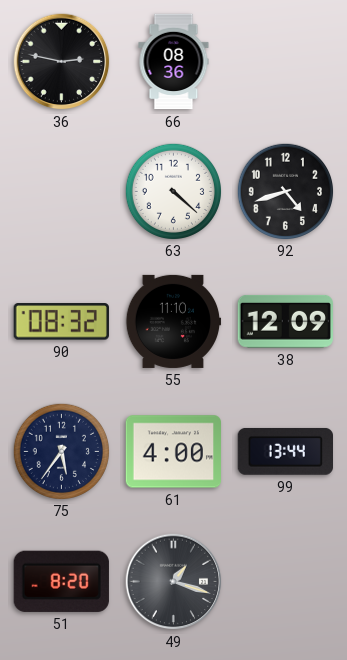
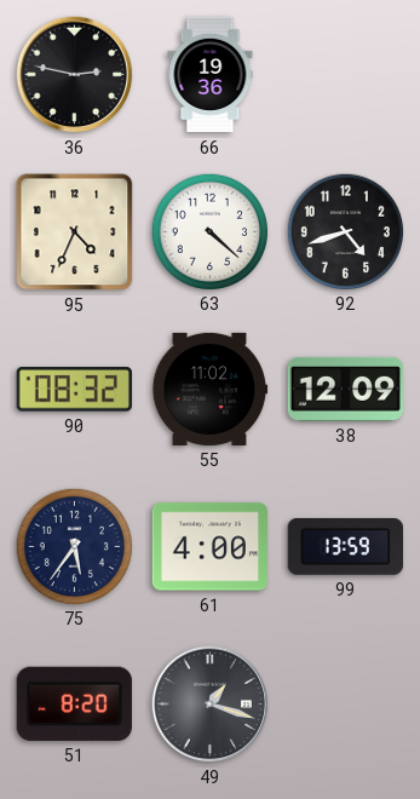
66: 08:36 -> 19:36
95: none -> 4:34
55: 11:10 -> 11:02
99: 13:44 -> 13:59
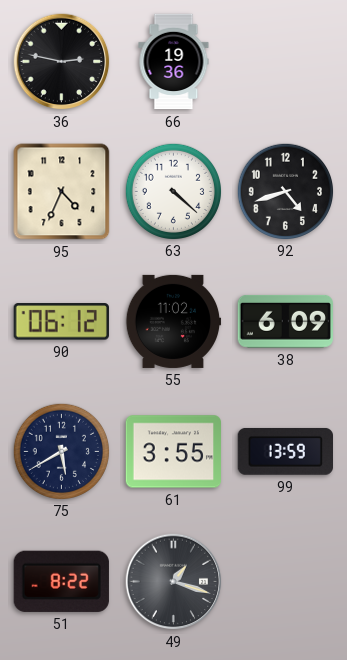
90: 08:32 -> 06:12
38: 12:09 -> 6:09
75: 5:36 -> 5:40
61: 4:00 -> 3:55
51: 8:20 -> 8:22
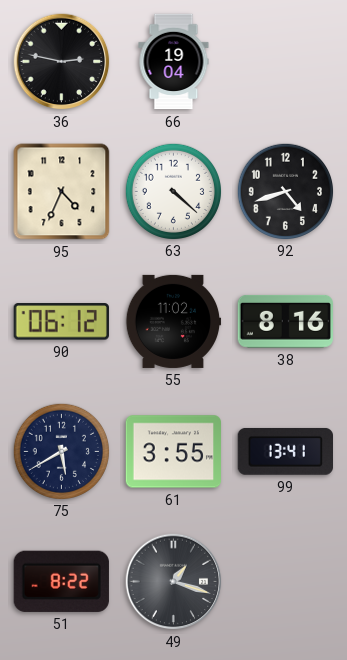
66: 19:36 -> 19:04
38: 6:09 -> 8:16
99: 13:59 -> 13:41
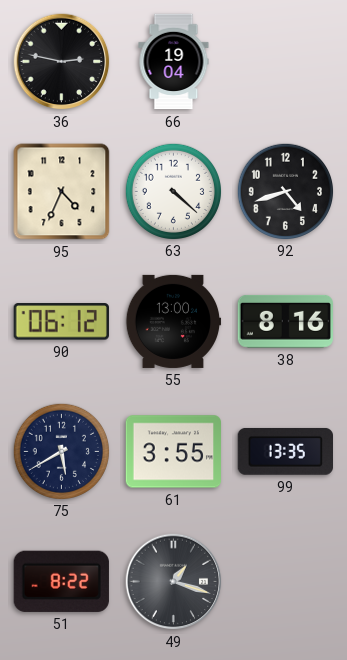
55: 11:02 -> 13:00
99: 13:41 -> 13:35
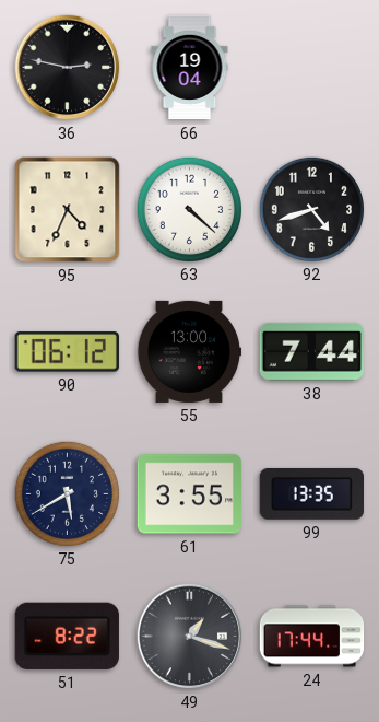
38: 8:16 -> 7:44
24: none -> 17:44
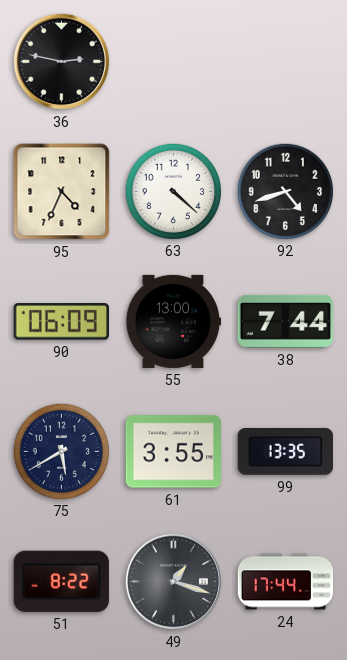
66: 19:04 -> none
90: 06:12 -> 06:09
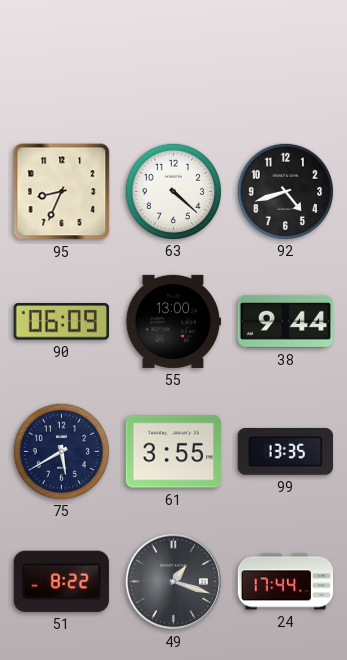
36: 2:47 -> none
95: 4:34 -> 8:34
38: 7:44 -> 9:44
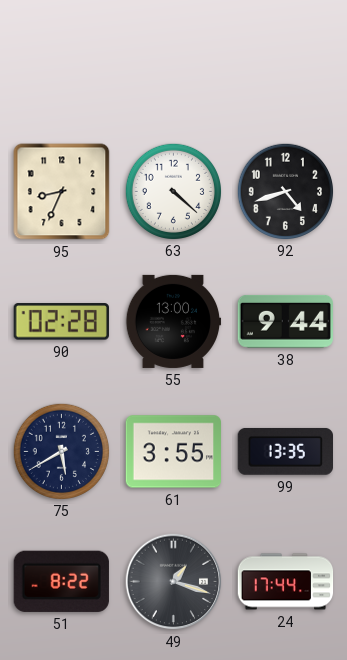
90: 06:09 -> 02:28
